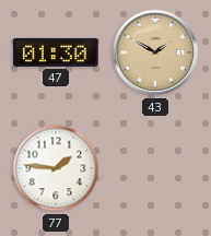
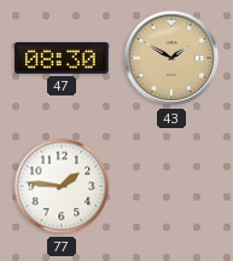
47: 01:30 -> 08:30
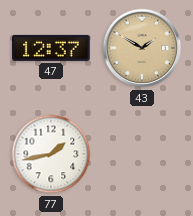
47: 08:30 -> 12:37
77: 1:46 -> 1:43
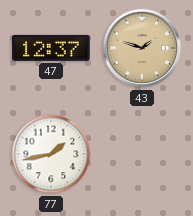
43: 1:50 -> 1:48
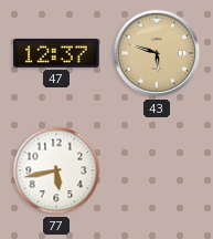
43: 1:48 -> 5:48
77: 1:43 -> 5:43
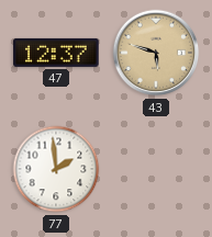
77: 5:43 -> 1:59
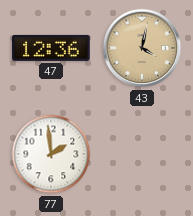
47: 12:37 -> 12:36
43: 5:48 -> 4:02
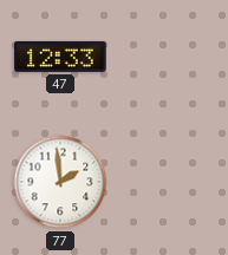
47: 12:36 -> 12:33
43: 4:02 -> none
